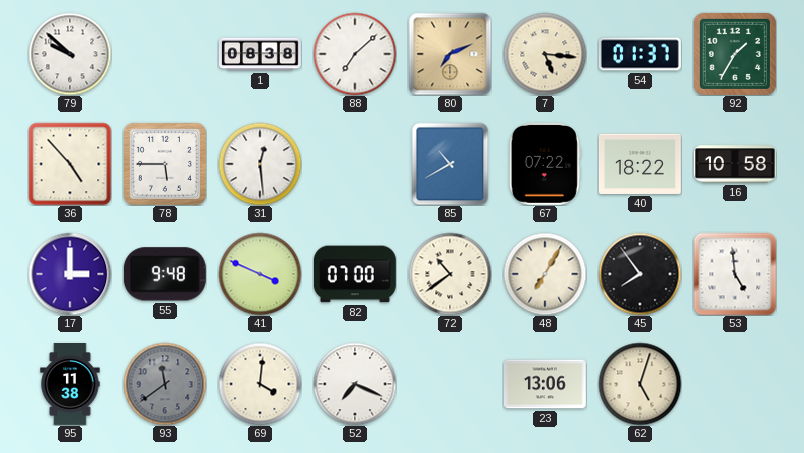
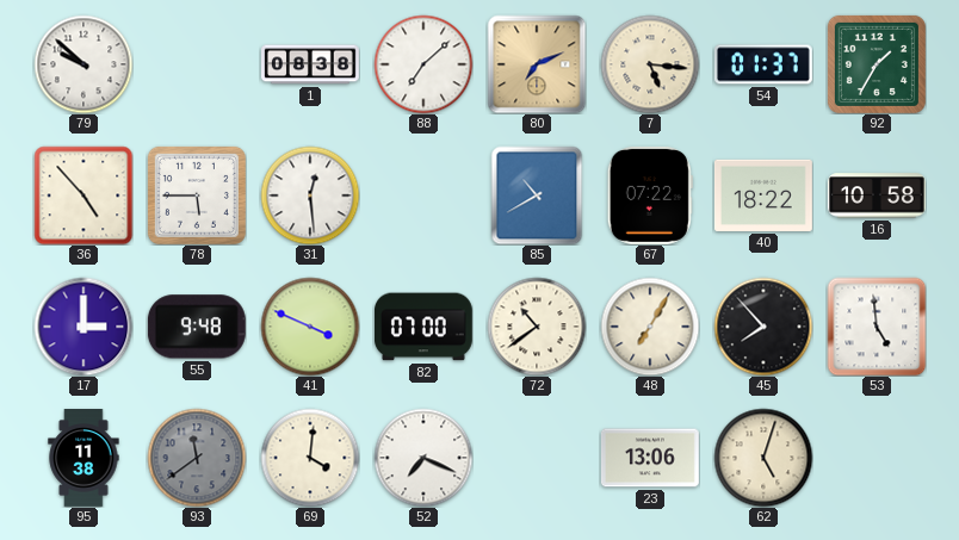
45: 7:54 -> 7:53
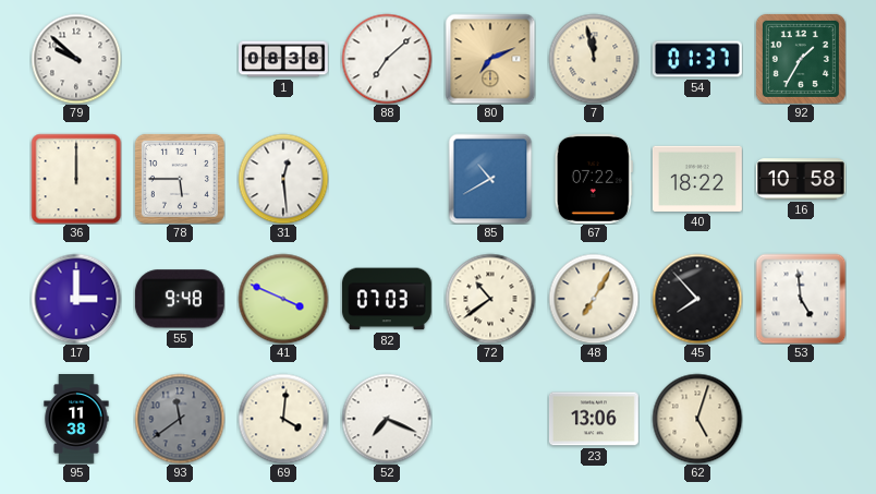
7: 5:16 -> 11:58
36: 4:53 -> 12:00
82: 07:00 -> 07:03
